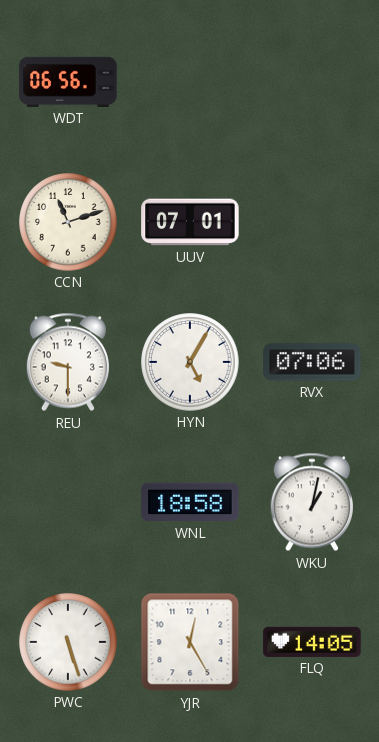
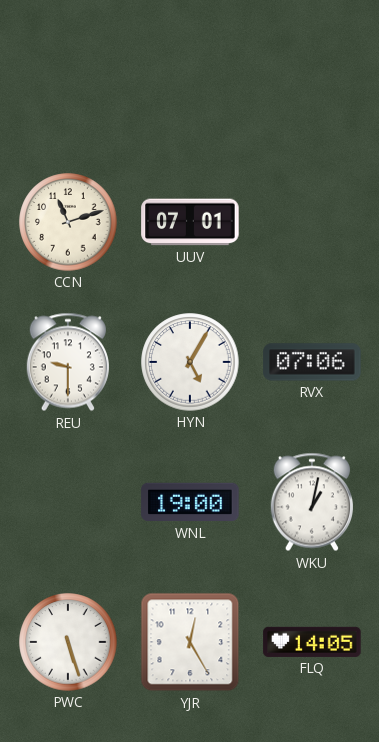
WDT: 06:56 -> none
WNL: 18:58 -> 19:00
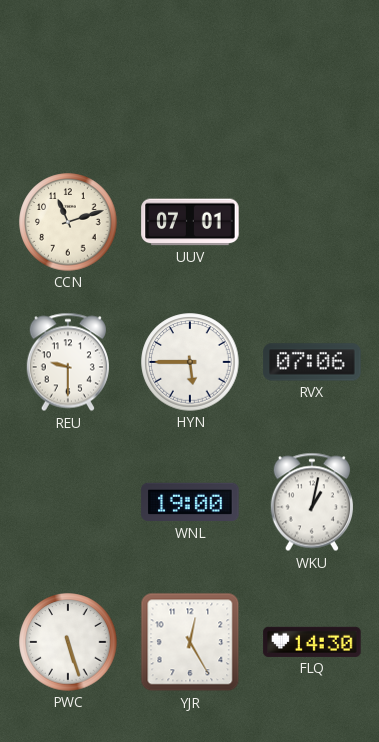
HYN: 5:05 -> 5:45
FLQ: 14:05 -> 14:30
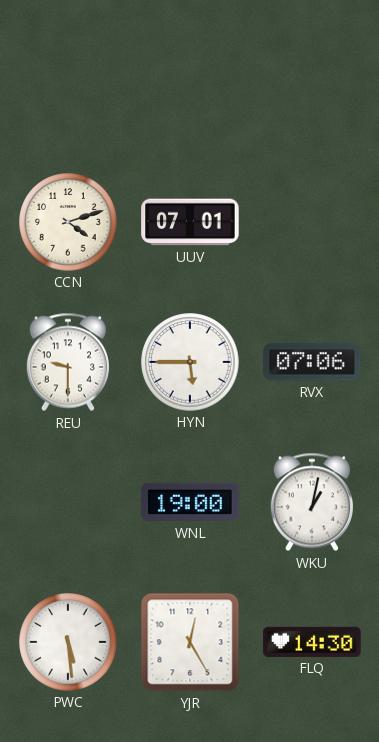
CCN: 11:12 -> 4:12
PWC: 5:27 -> 5:29
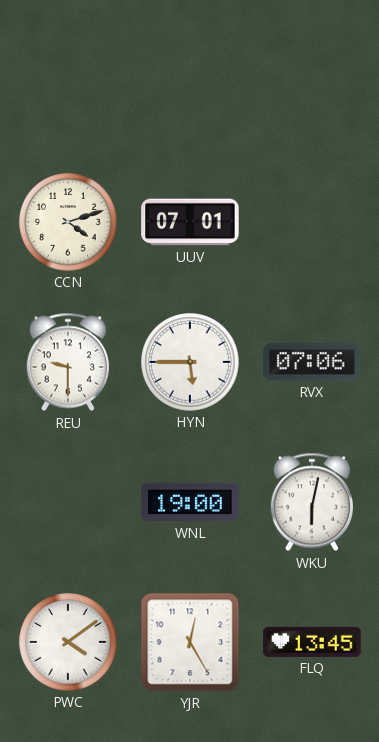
WKU: 1:02 -> 6:02
PWC: 5:29 -> 4:09
FLQ: 14:30 -> 13:45
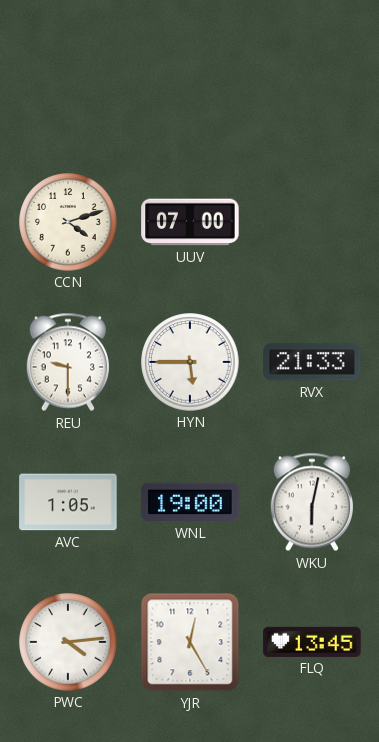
UUV: 07:01 -> 07:00
RVX: 07:06 -> 21:33
AVC: none -> 1:05
PWC: 4:09 -> 4:14
